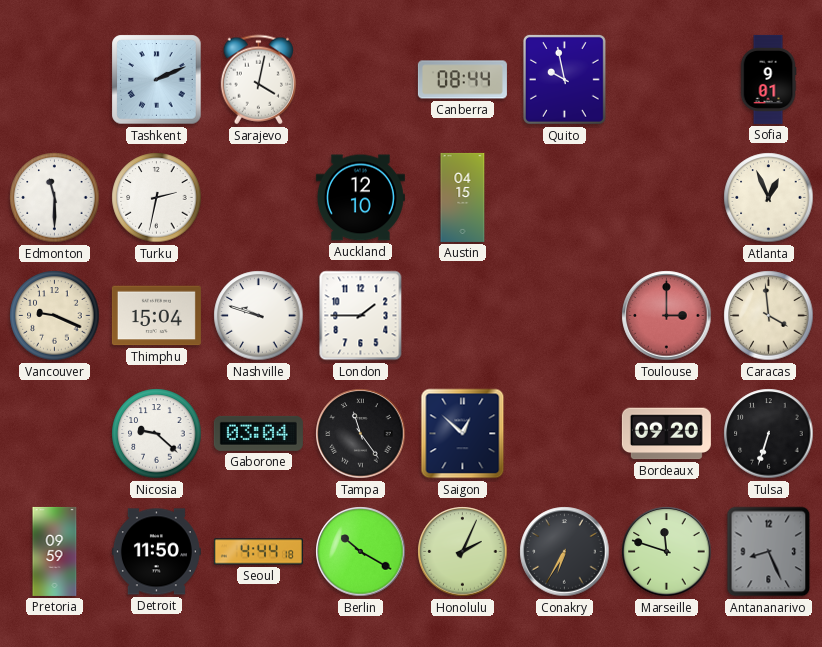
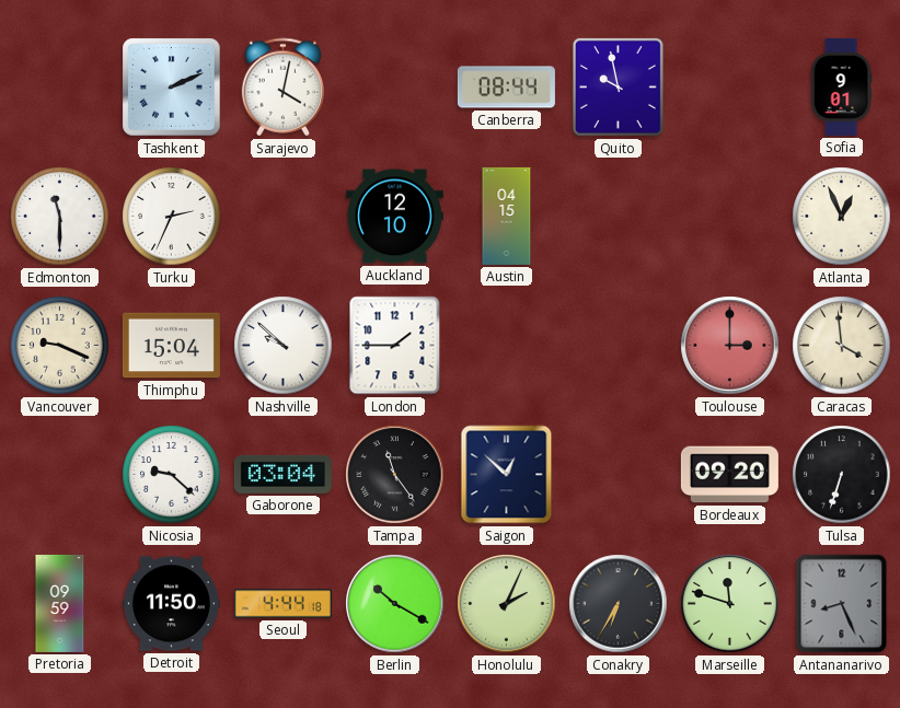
Turku: 2:32 -> 2:34
Nashville: 9:48 -> 9:52
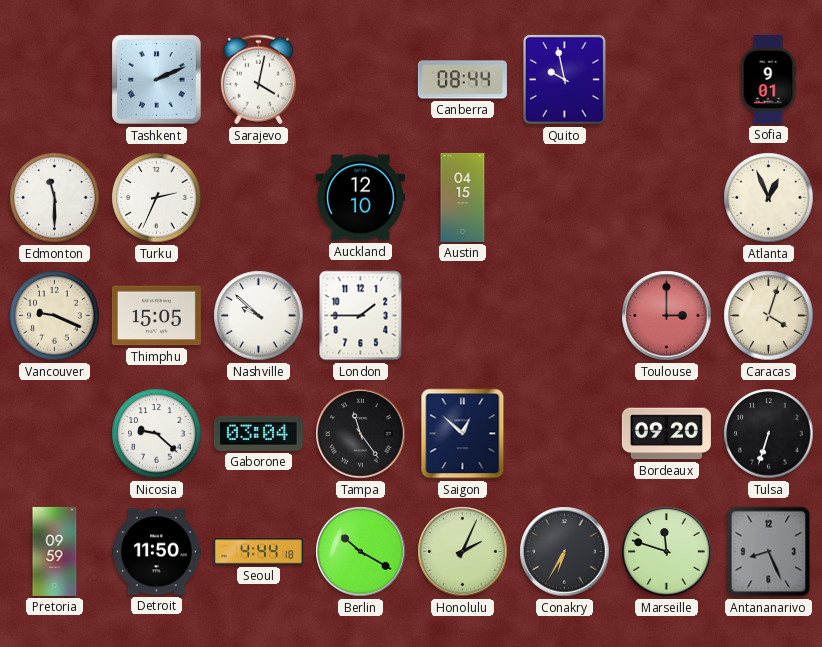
Thimphu: 15:04 -> 15:05
Caracas: 3:59 -> 4:03
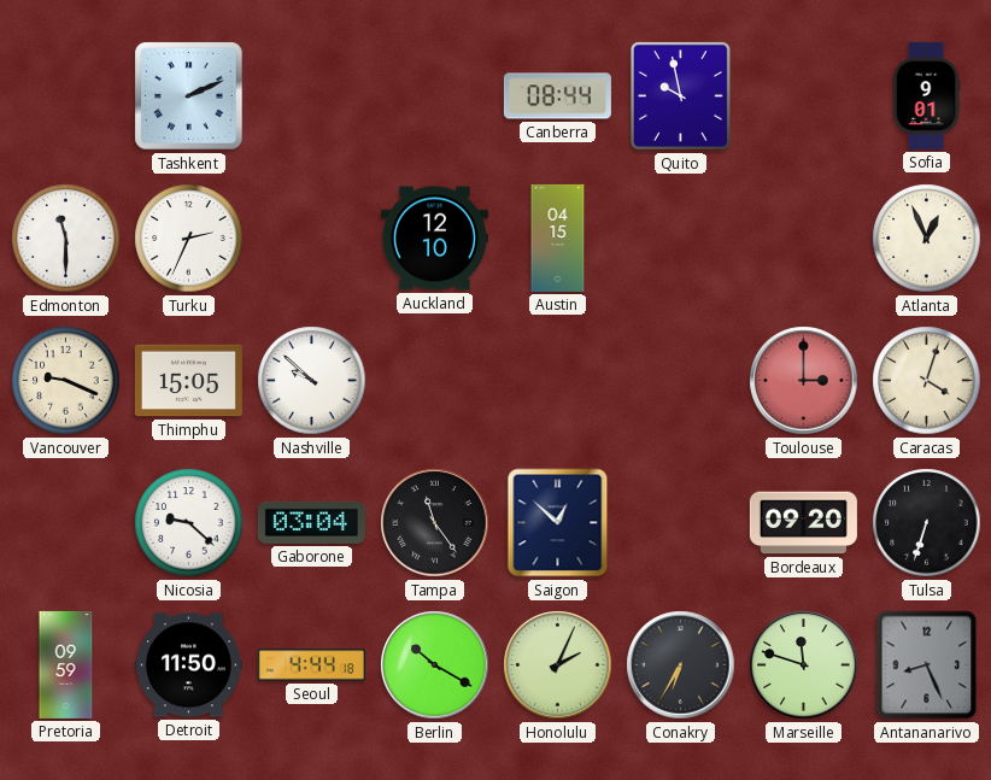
Sarajevo: 4:02 -> none
London: 1:45 -> none
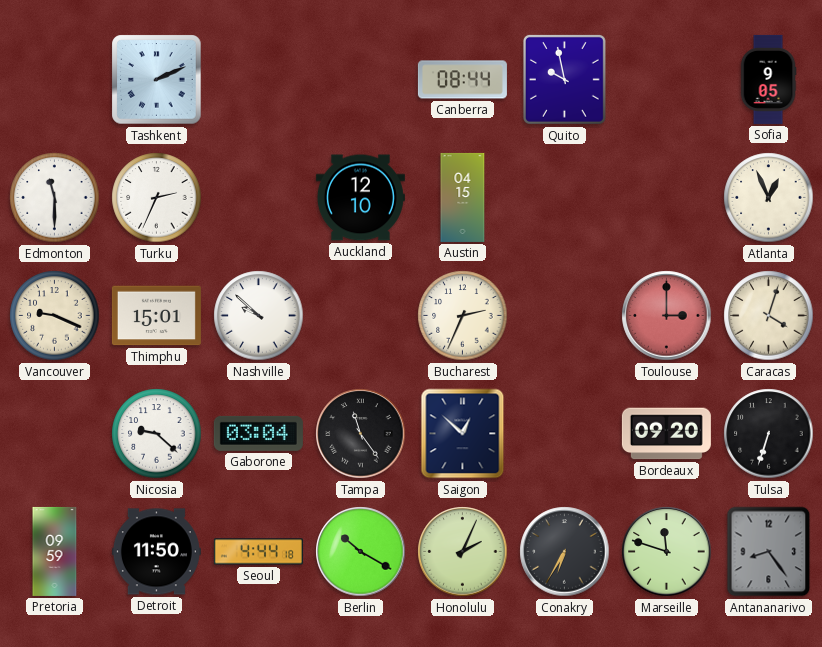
Sofia: 9:01 -> 9:05
Thimphu: 15:05 -> 15:01
Bucharest: none -> 2:34
Antananarivo: 8:26 -> 8:24
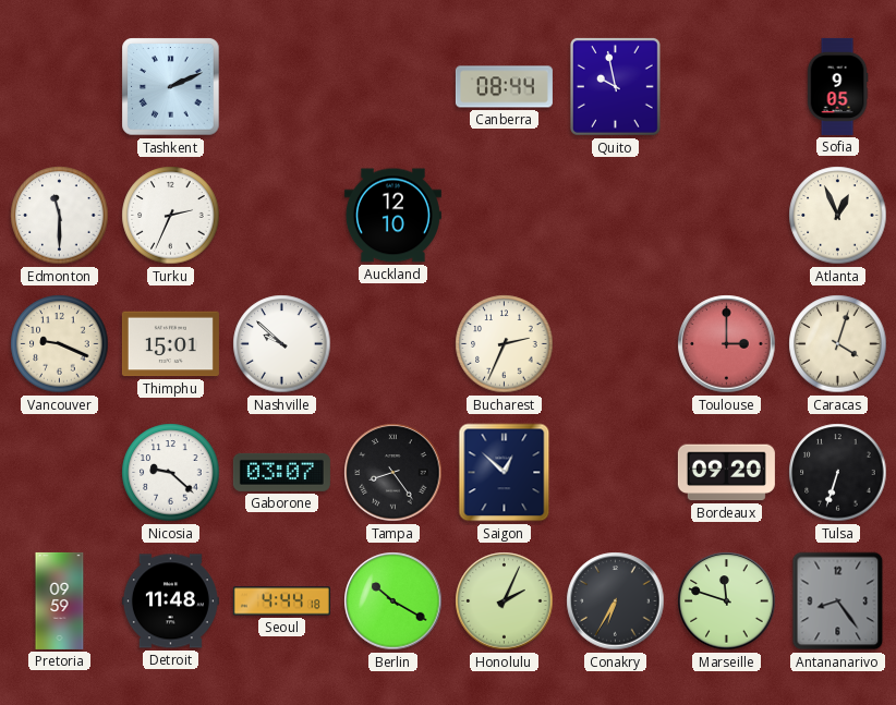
Austin: 04:15 -> none
Gaborone: 03:04 -> 03:07
Tampa: 11:24 -> 8:24
Detroit: 11:50 -> 11:48
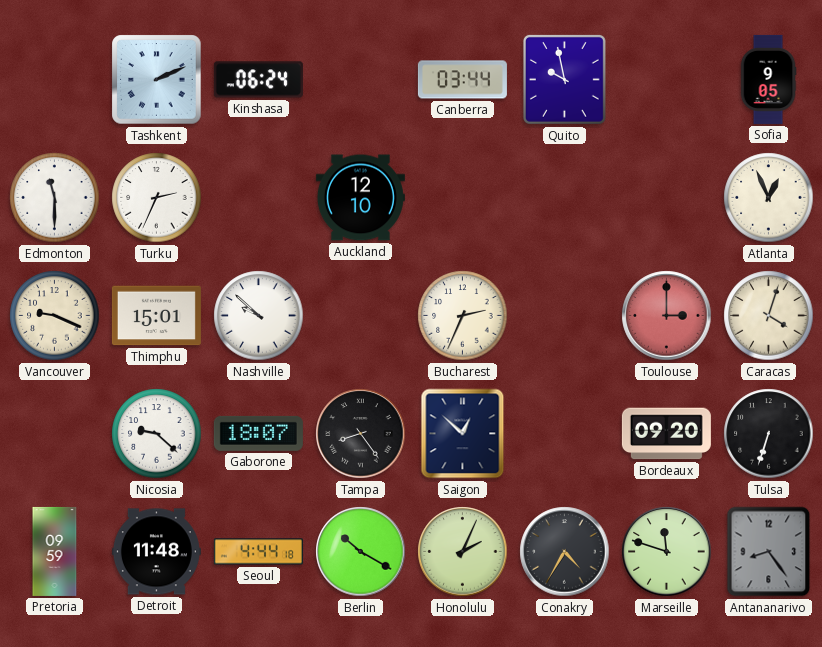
Kinshasa: none -> 06:24
Canberra: 08:44 -> 03:44
Gaborone: 03:07 -> 18:07
Conakry: 6:35 -> 4:35
